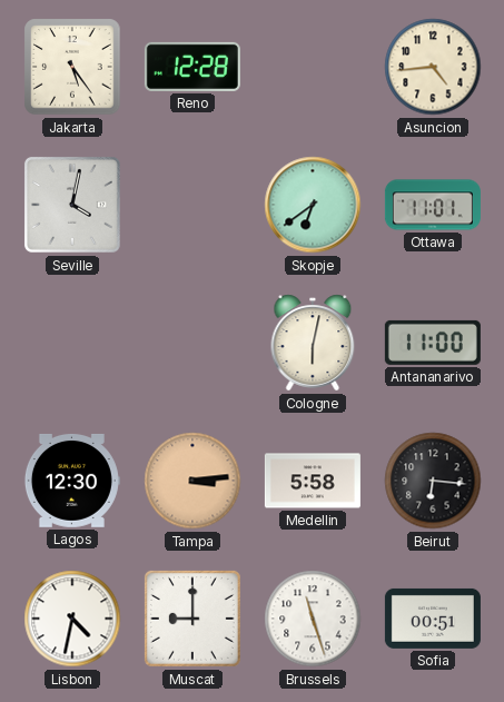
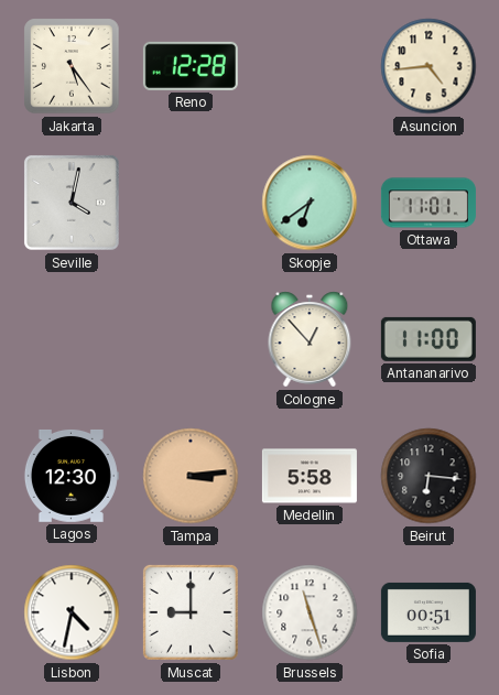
Cologne: 6:02 -> 12:53
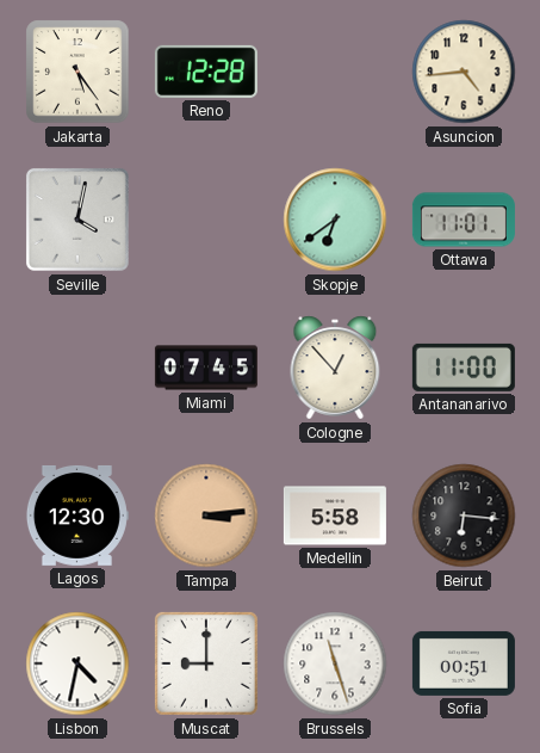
Miami: none -> 07:45
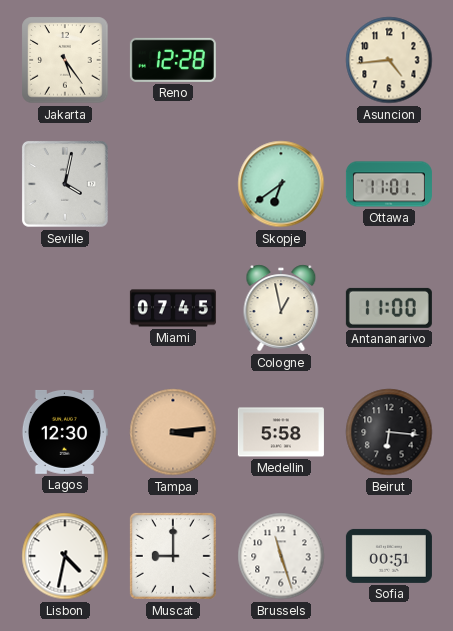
Cologne: 12:53 -> 12:58
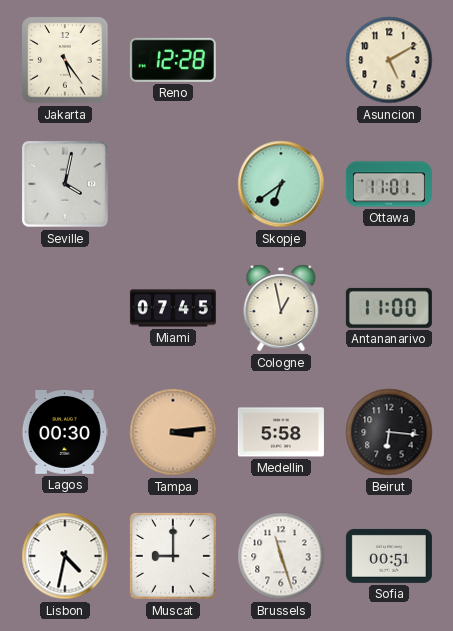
Asuncion: 4:44 -> 5:10
Lagos: 12:30 -> 00:30
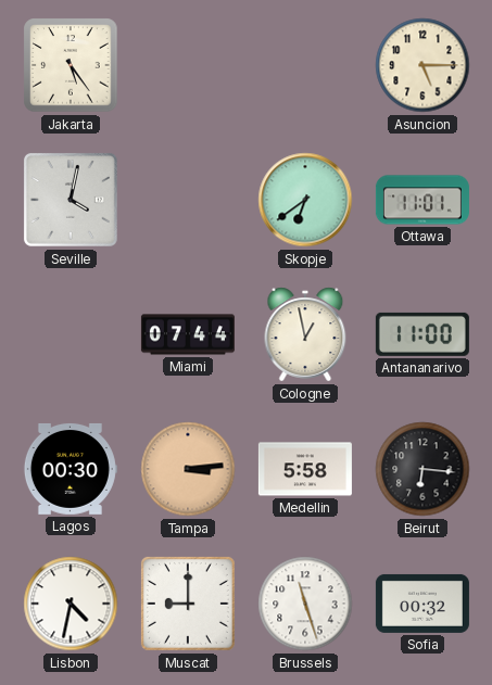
Reno: 12:28 -> none
Asuncion: 5:10 -> 5:15
Miami: 07:45 -> 07:44
Sofia: 00:51 -> 00:32
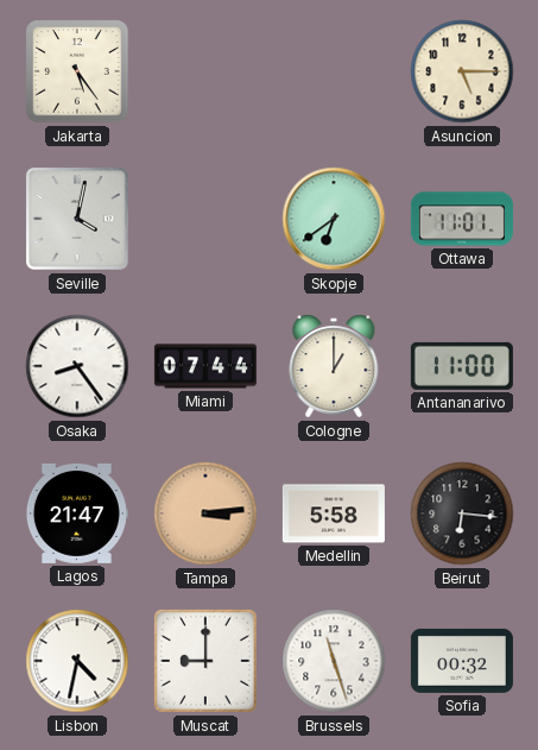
Osaka: none -> 8:24
Cologne: 12:58 -> 1:00
Lagos: 00:30 -> 21:47
